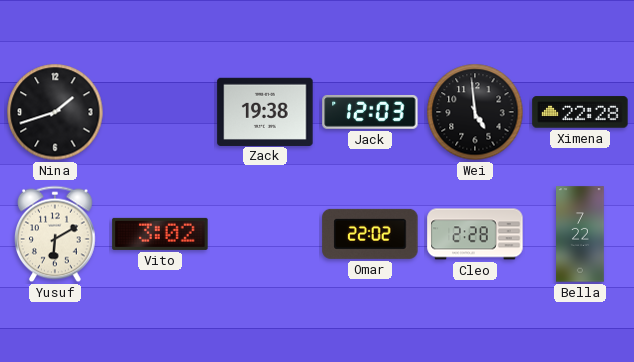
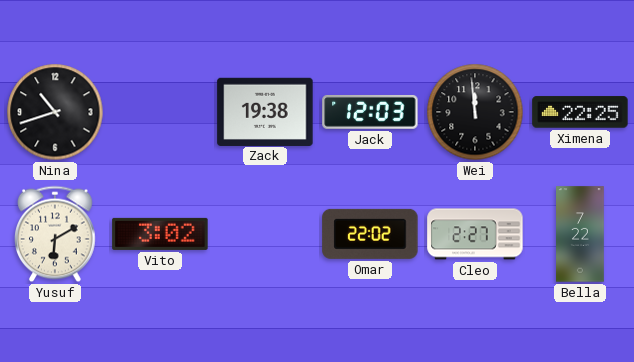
Nina: 1:42 -> 10:42
Wei: 4:59 -> 11:59
Ximena: 22:28 -> 22:25
Cleo: 2:28 -> 2:27
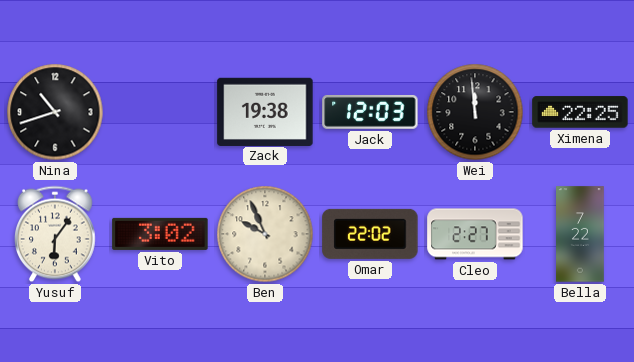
Yusuf: 6:10 -> 6:06
Ben: none -> 9:56
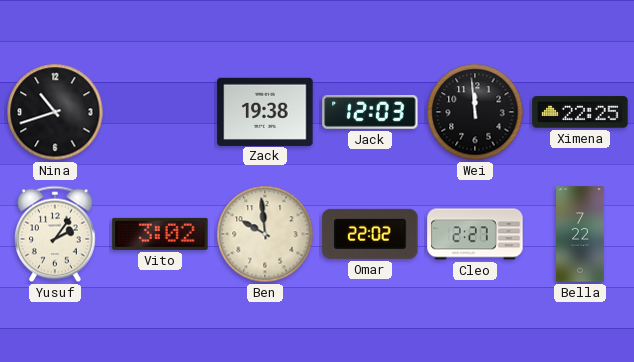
Yusuf: 6:06 -> 2:06
Ben: 9:56 -> 9:59
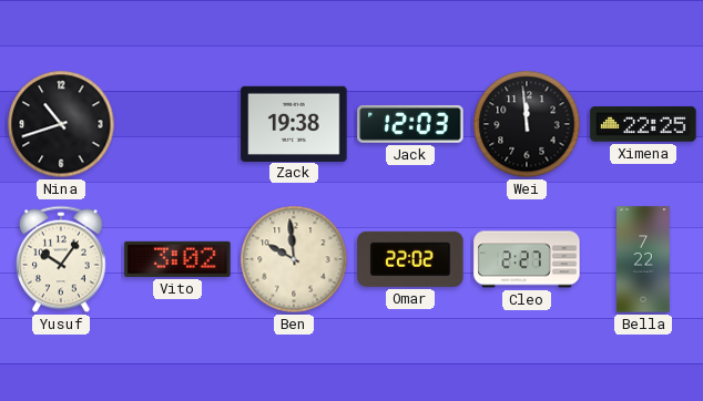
Yusuf: 2:06 -> 10:06
